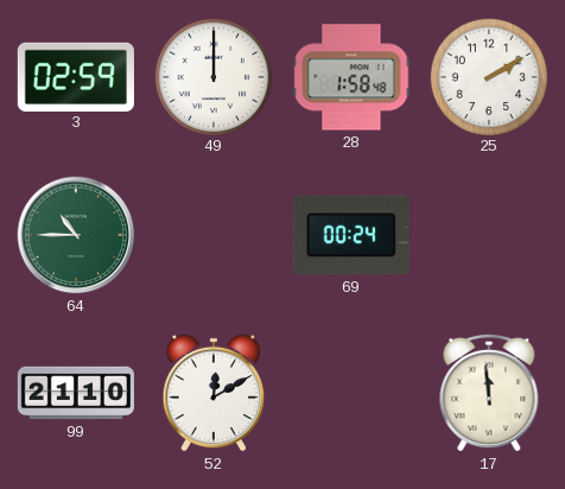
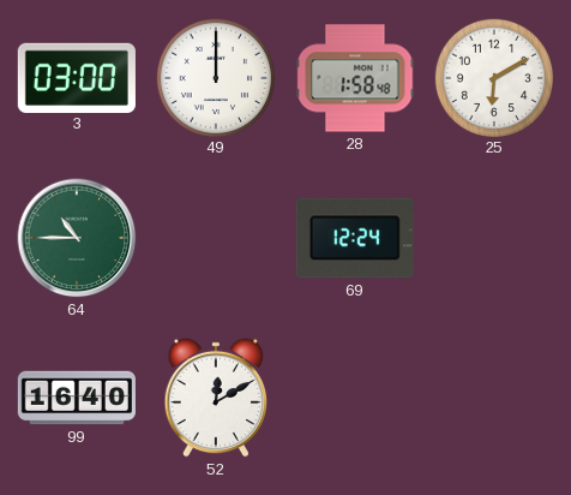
3: 02:59 -> 03:00
25: 2:10 -> 6:10
69: 00:24 -> 12:24
99: 21:10 -> 16:40
17: 11:59 -> none
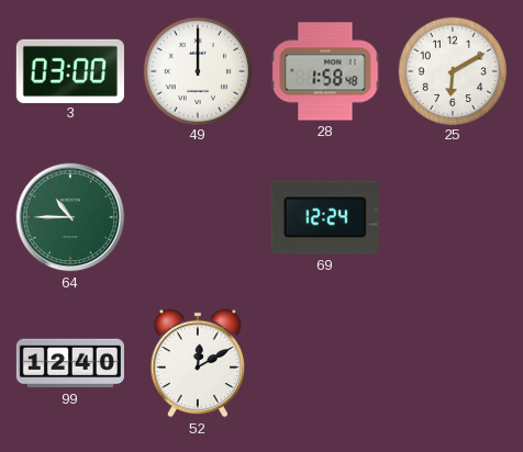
99: 16:40 -> 12:40
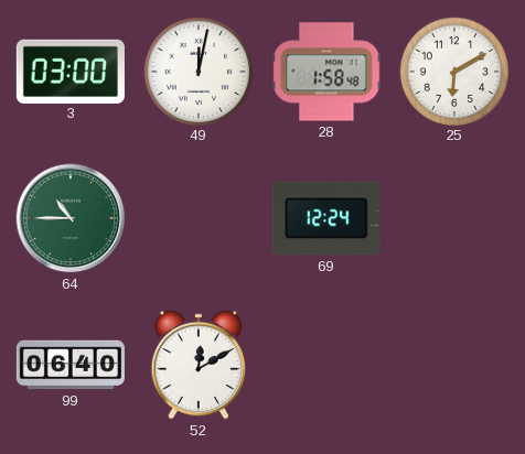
49: 12:00 -> 12:02
99: 12:40 -> 06:40
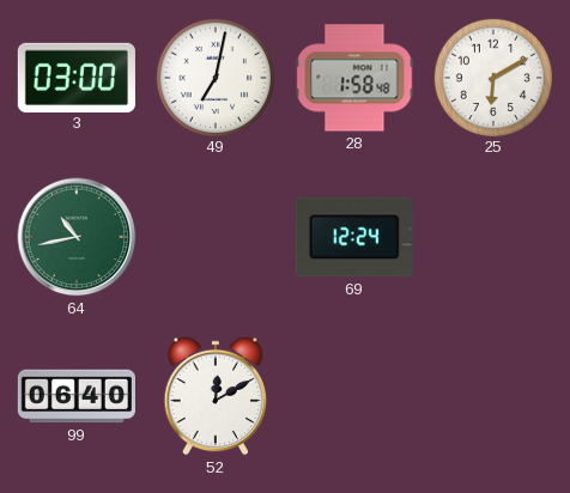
49: 12:02 -> 7:02
64: 10:45 -> 10:43
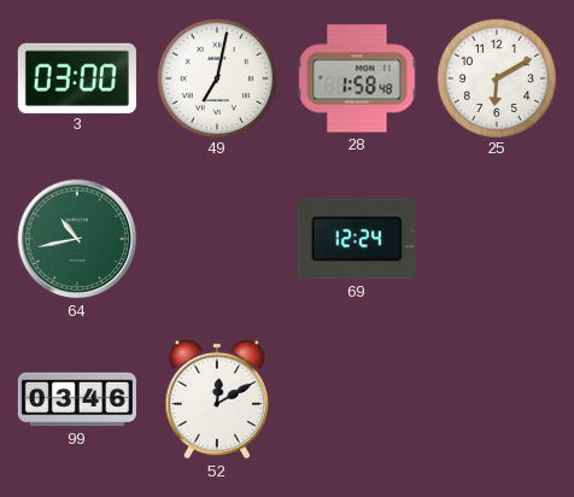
99: 06:40 -> 03:46
